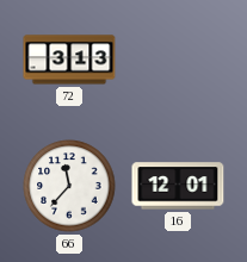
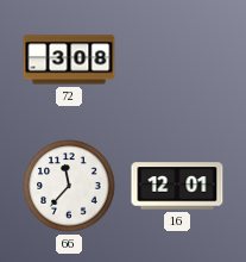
72: 3:13 -> 3:08
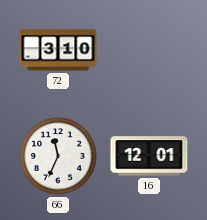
72: 3:08 -> 3:10
66: 11:37 -> 11:34
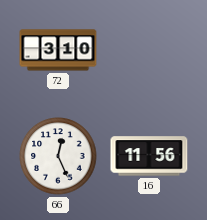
66: 11:34 -> 12:26
16: 12:01 -> 11:56
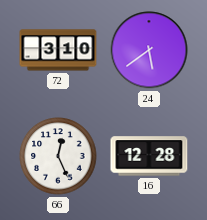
24: none -> 5:39
16: 11:56 -> 12:28
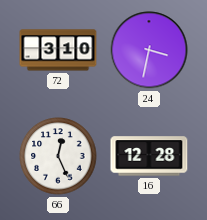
24: 5:39 -> 3:32
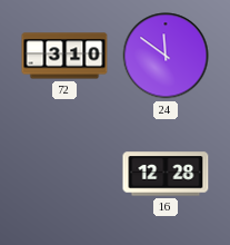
24: 3:32 -> 11:51
66: 12:26 -> none
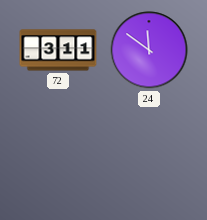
72: 3:10 -> 3:11
16: 12:28 -> none
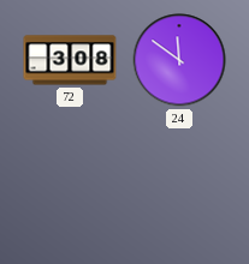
72: 3:11 -> 3:08
